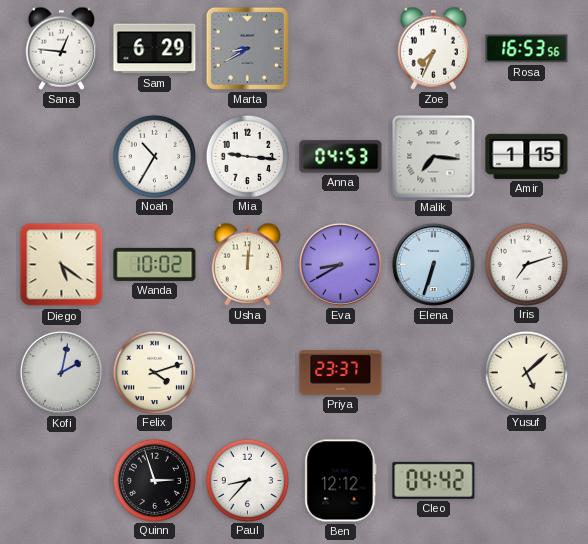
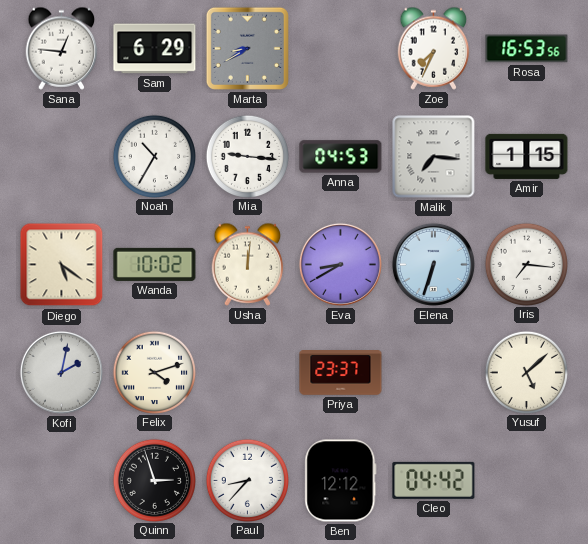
Iris: 7:12 -> 7:16
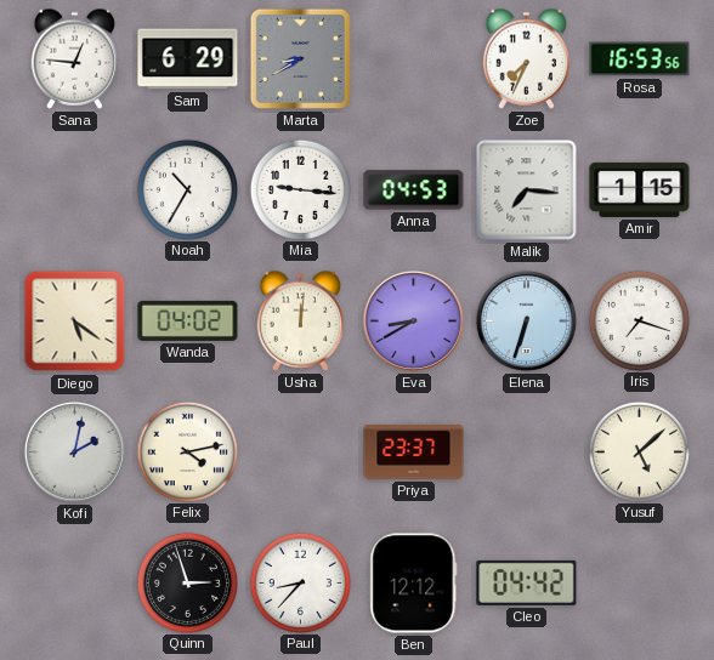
Wanda: 10:02 -> 04:02
Iris: 7:16 -> 7:18
Felix: 4:12 -> 4:13
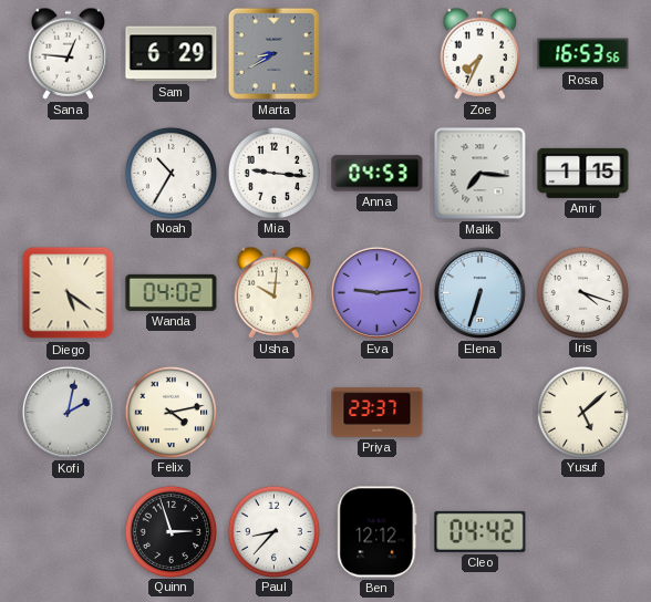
Usha: 12:01 -> 10:01
Eva: 8:40 -> 9:14
Iris: 7:18 -> 4:18
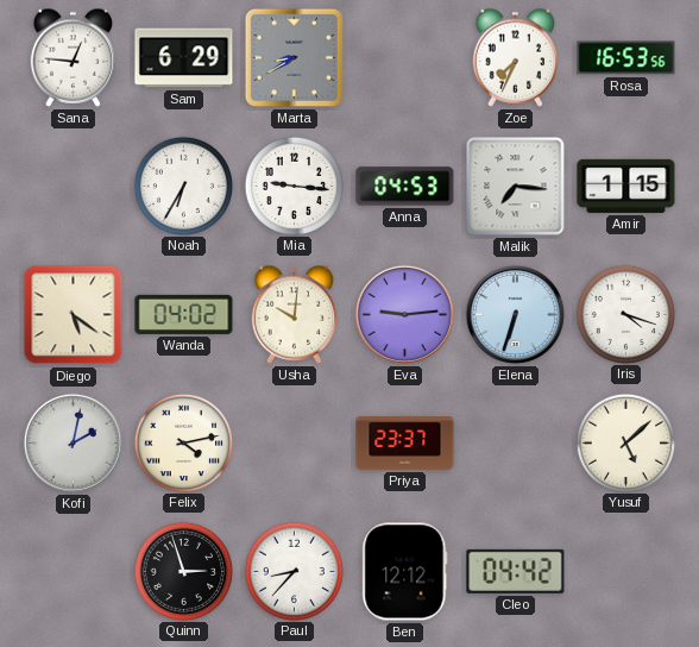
Noah: 10:35 -> 6:35
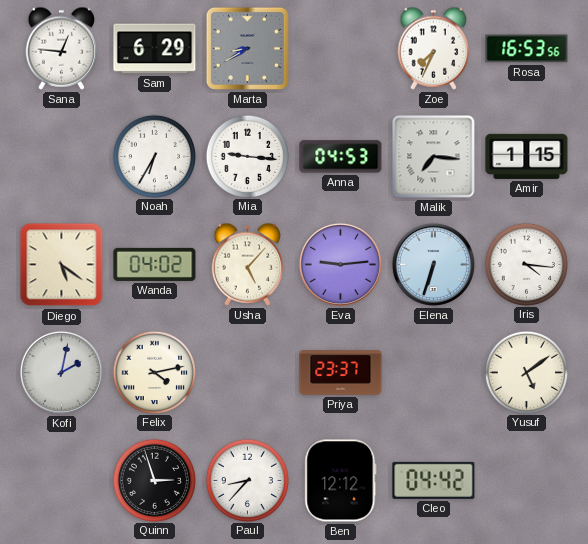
Usha: 10:01 -> 5:07
Iris: 4:18 -> 4:16
Yusuf: 5:08 -> 5:09
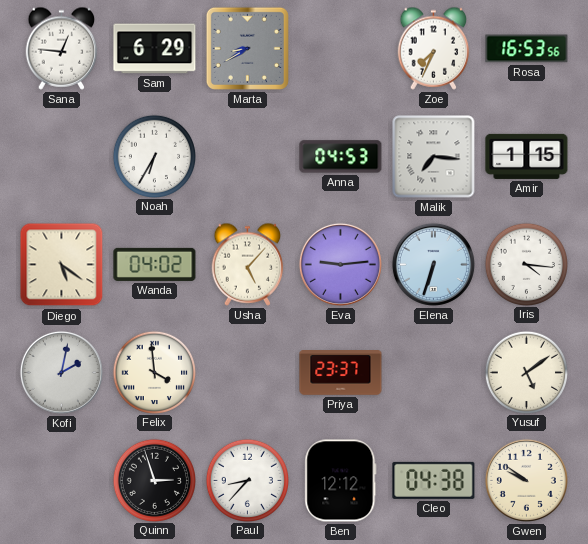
Mia: 9:16 -> none
Felix: 4:13 -> 3:59
Cleo: 04:42 -> 04:38
Gwen: none -> 9:51
